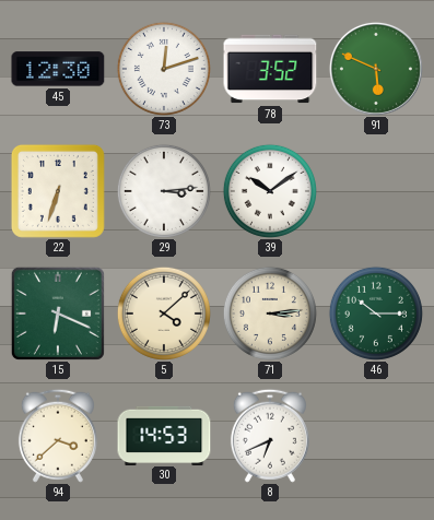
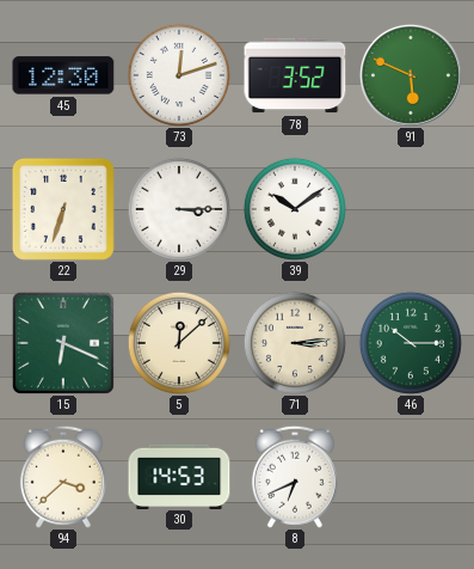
29: 3:14 -> 3:15
5: 4:08 -> 12:08
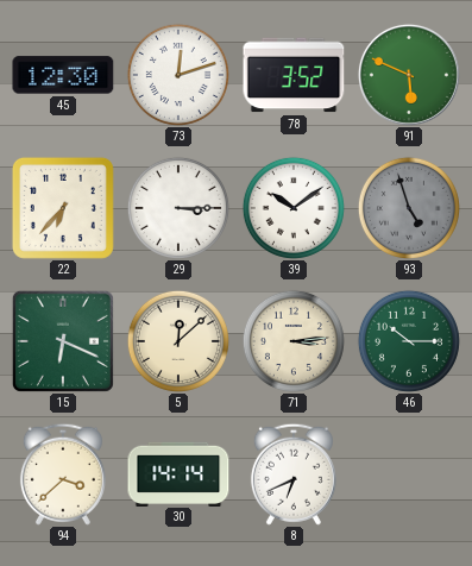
22: 6:33 -> 6:37
93: none -> 4:57
30: 14:53 -> 14:14
